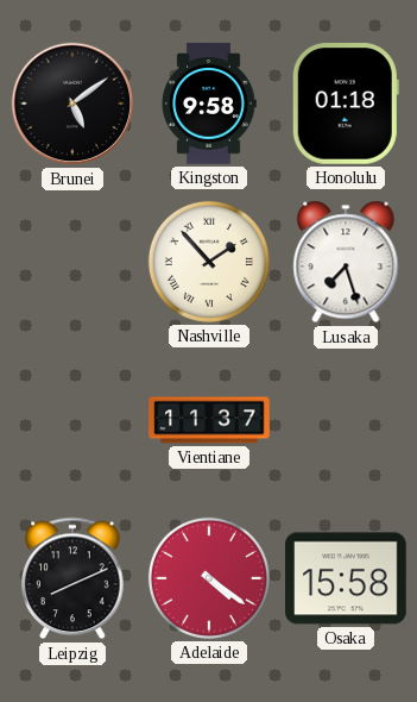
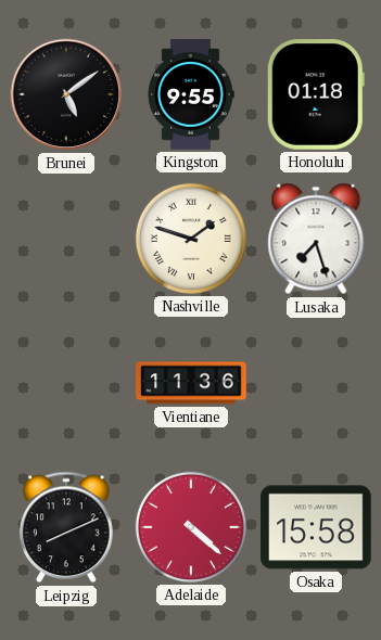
Kingston: 9:58 -> 9:55
Nashville: 1:53 -> 1:48
Vientiane: 11:37 -> 11:36
Adelaide: 4:21 -> 4:22
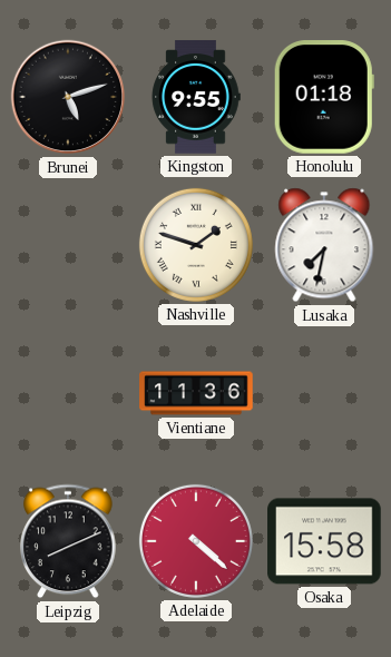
Brunei: 5:09 -> 5:12
Lusaka: 7:27 -> 7:32
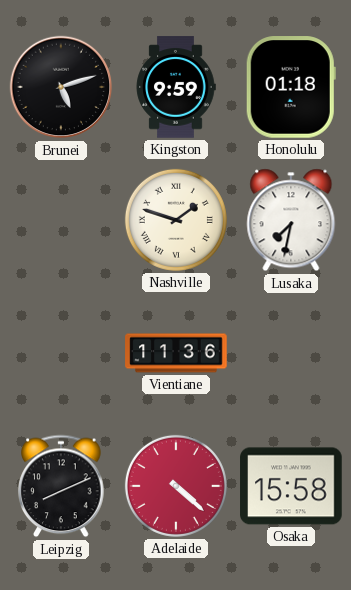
Kingston: 9:55 -> 9:59
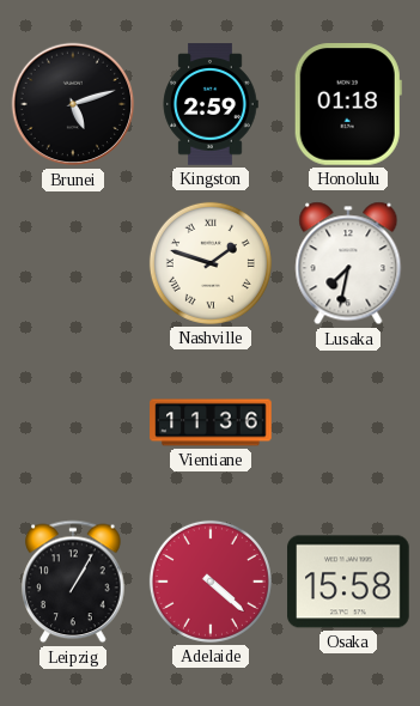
Kingston: 9:59 -> 2:59
Leipzig: 8:11 -> 1:05
